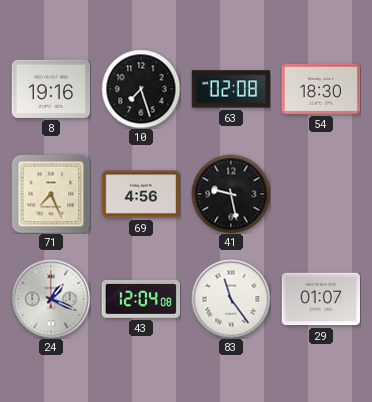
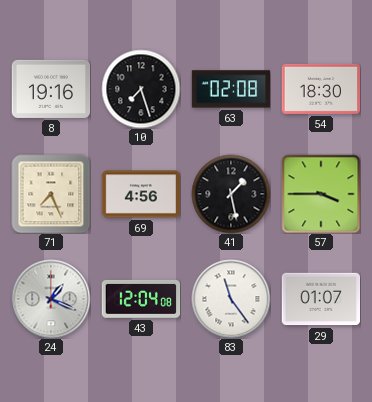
41: 9:28 -> 1:28
57: none -> 3:45
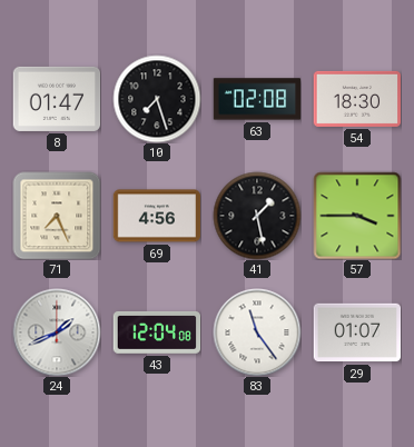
8: 19:16 -> 01:47
24: 1:19 -> 1:41
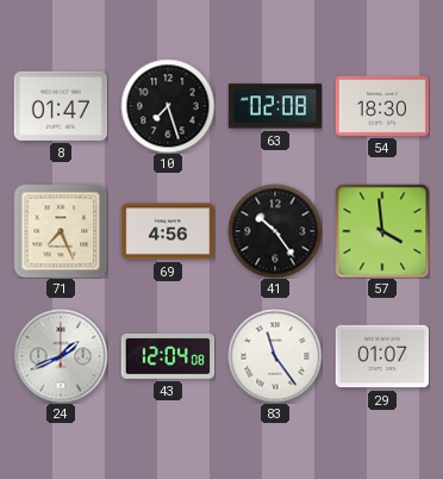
41: 1:28 -> 10:24
57: 3:45 -> 3:59
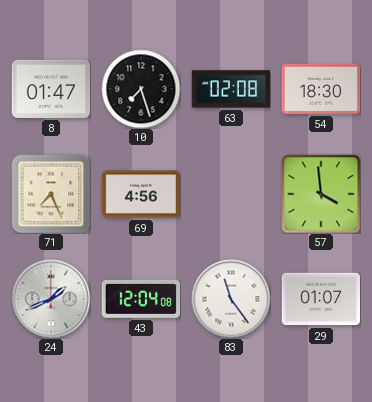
41: 10:24 -> none
